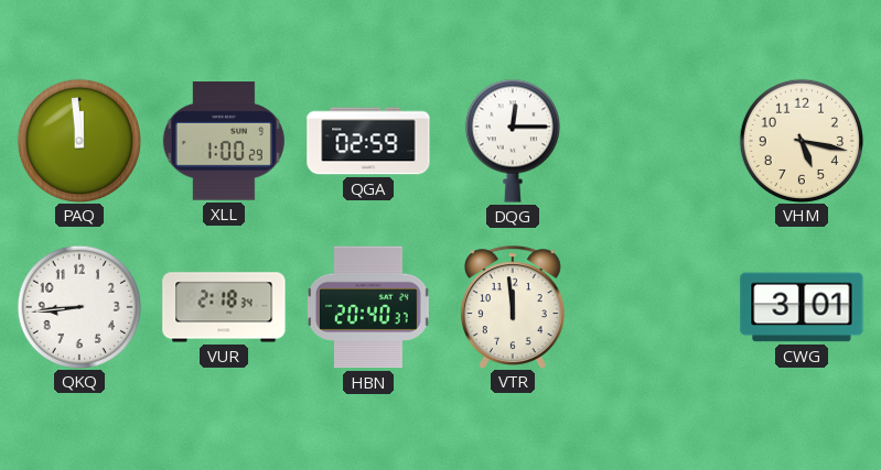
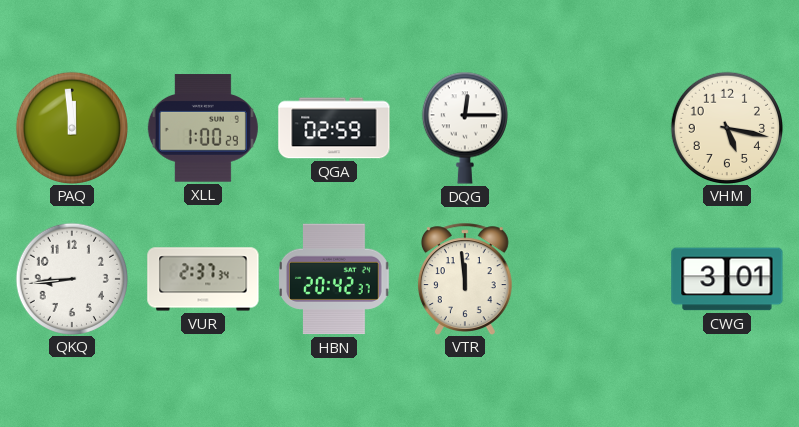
VUR: 2:18 -> 2:37
HBN: 20:40 -> 20:42
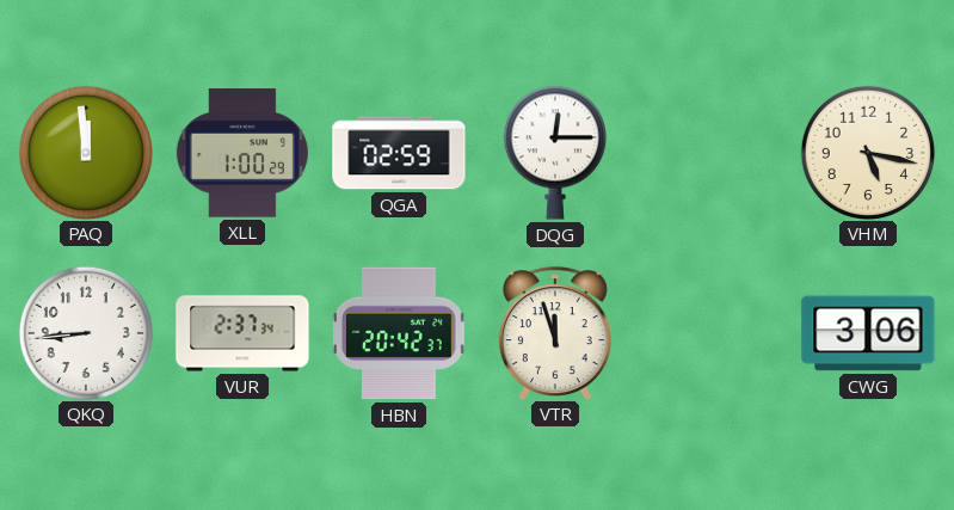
VTR: 11:59 -> 11:57
CWG: 3:01 -> 3:06
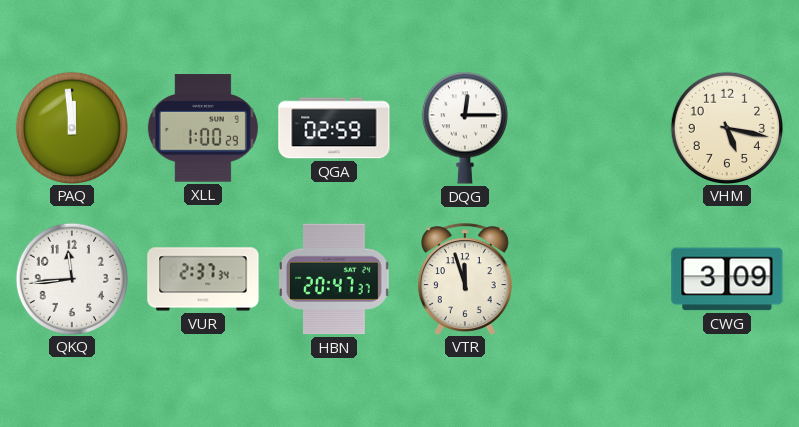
QKQ: 8:44 -> 11:44
HBN: 20:42 -> 20:47
CWG: 3:06 -> 3:09
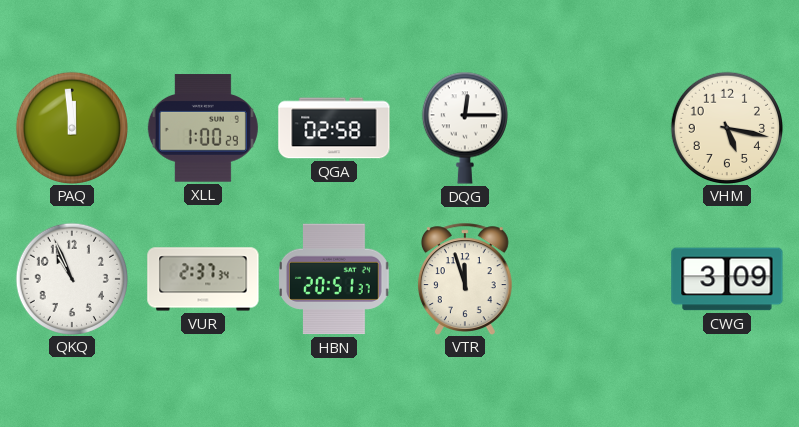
QGA: 02:59 -> 02:58
QKQ: 11:44 -> 10:56
HBN: 20:47 -> 20:51
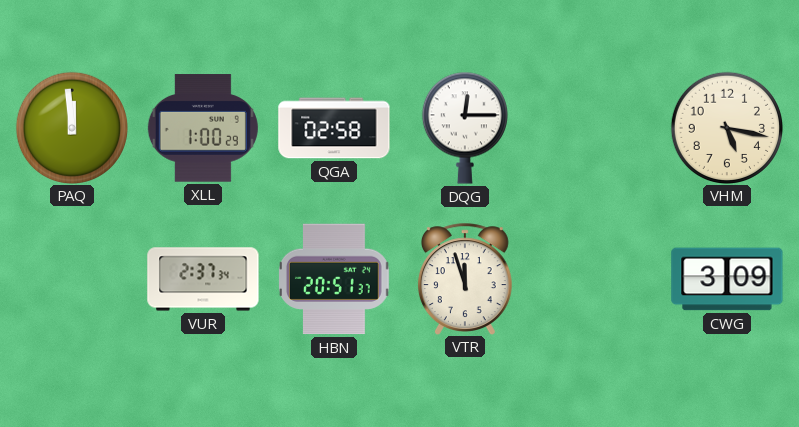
QKQ: 10:56 -> none
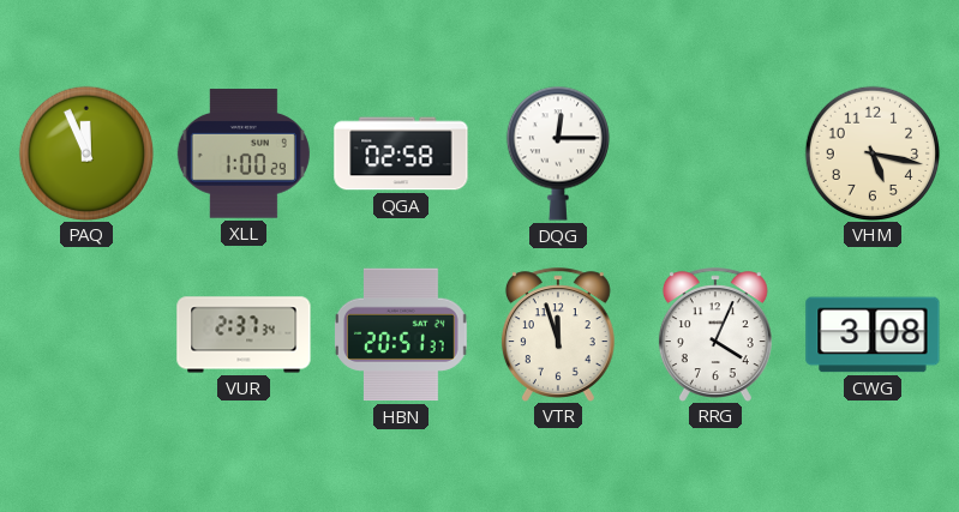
PAQ: 11:59 -> 11:56
RRG: none -> 4:04
CWG: 3:09 -> 3:08
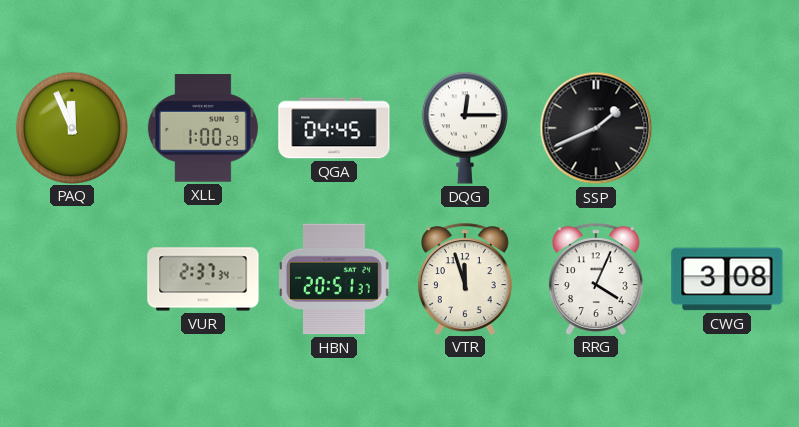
QGA: 02:58 -> 04:45
SSP: none -> 1:41
VHM: 5:17 -> none
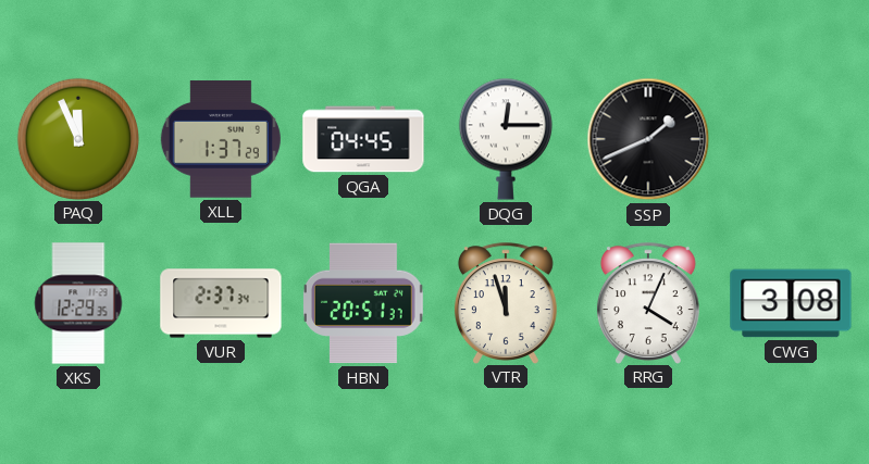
XLL: 1:00 -> 1:37
XKS: none -> 12:29
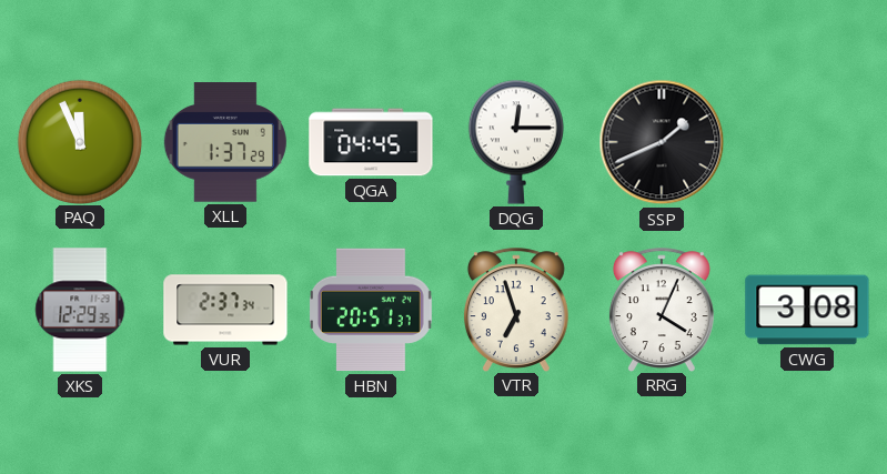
VTR: 11:57 -> 6:57
